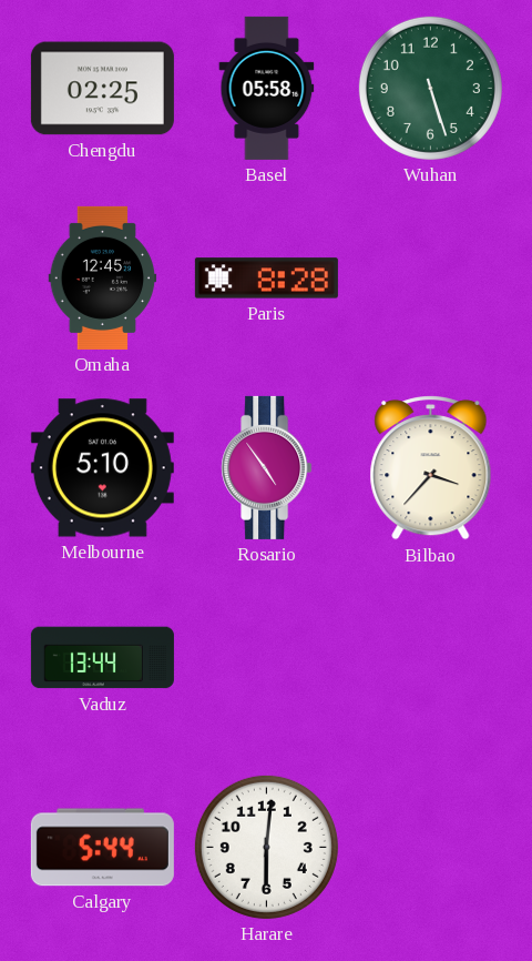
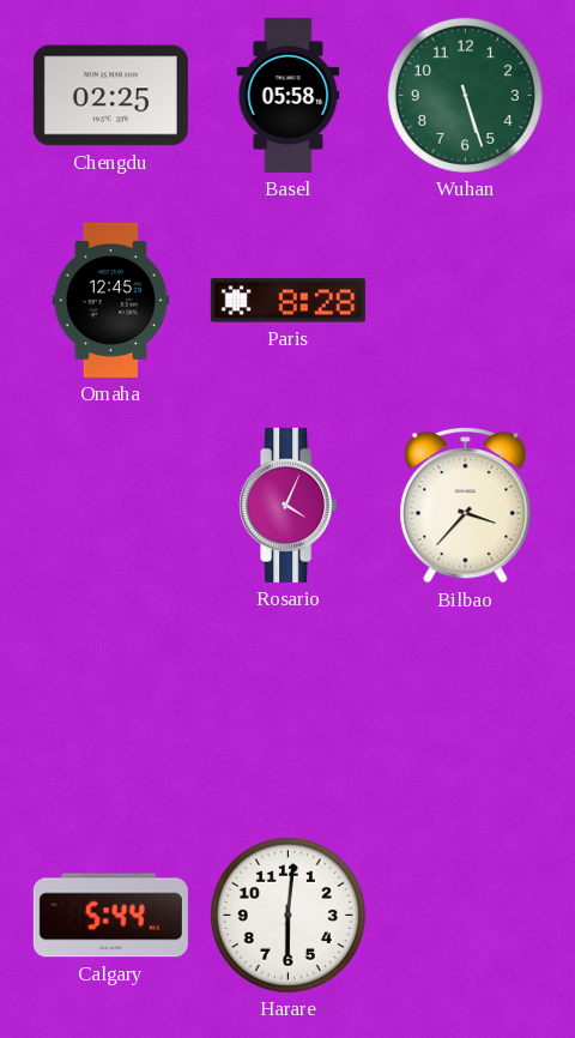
Melbourne: 5:10 -> none
Rosario: 4:54 -> 4:04
Vaduz: 13:44 -> none
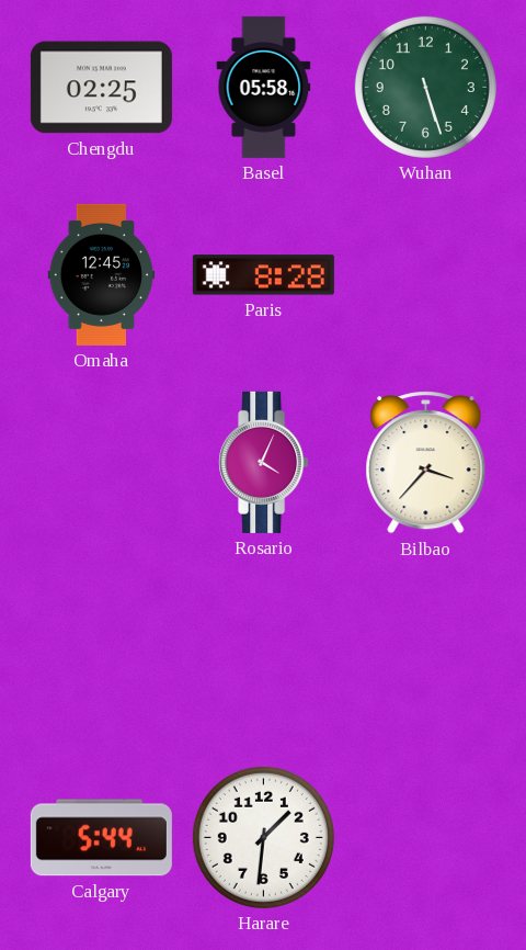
Harare: 6:01 -> 1:31
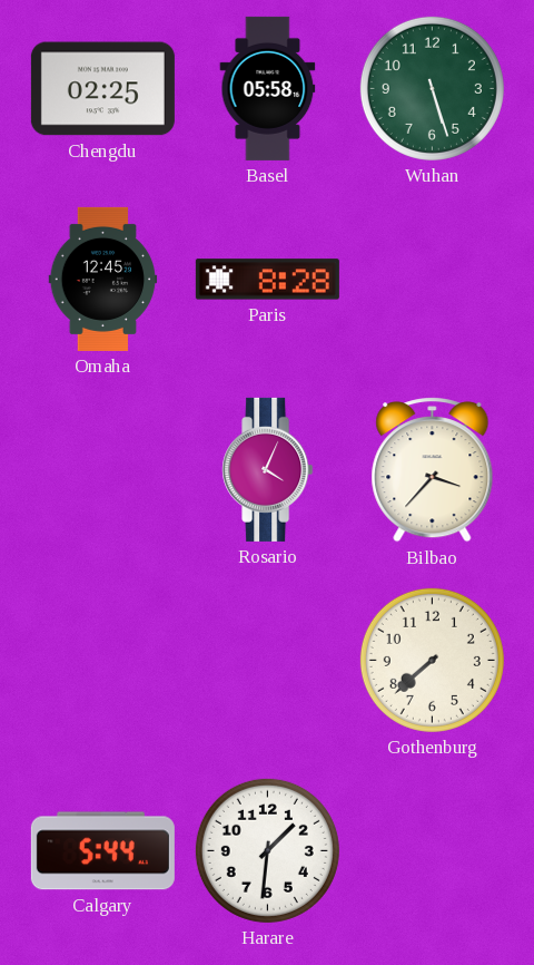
Gothenburg: none -> 7:38
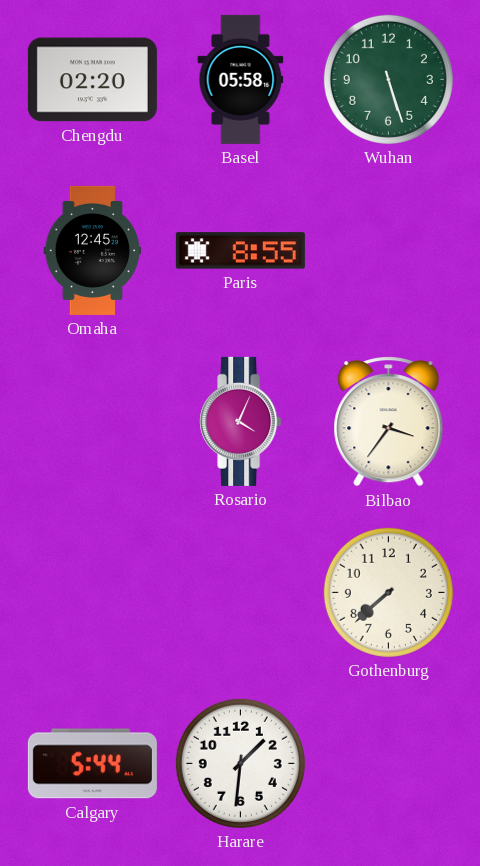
Chengdu: 02:25 -> 02:20
Paris: 8:28 -> 8:55
Bilbao: 3:37 -> 3:36
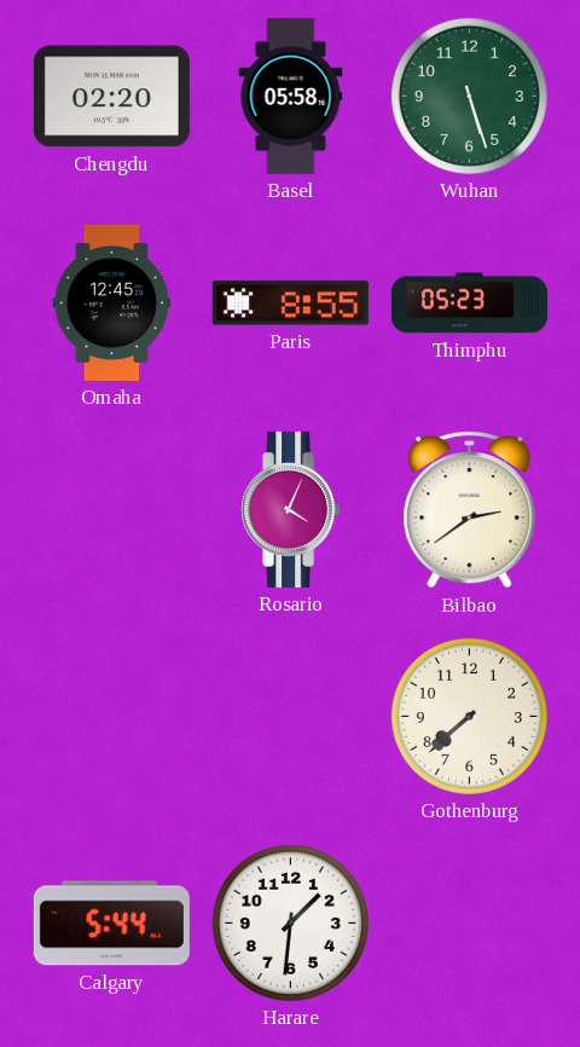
Thimphu: none -> 05:23
Bilbao: 3:36 -> 2:39
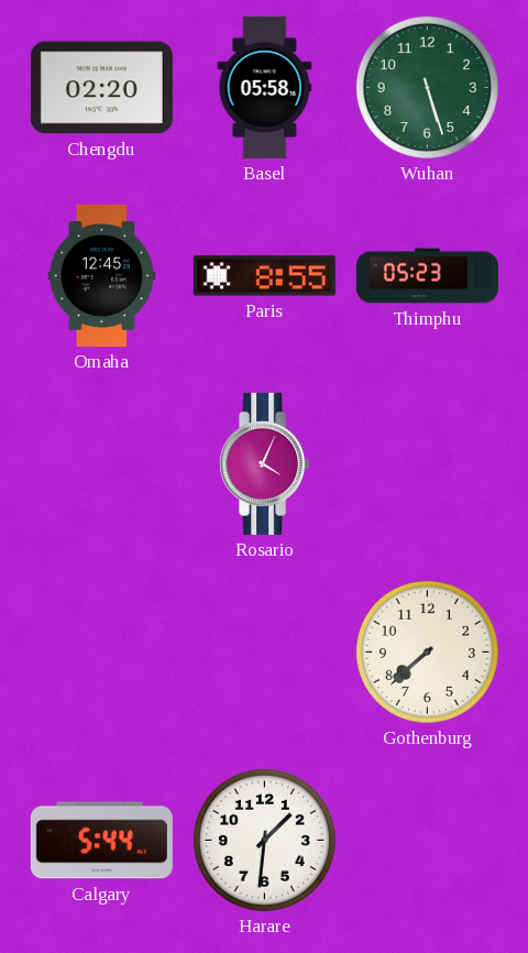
Bilbao: 2:39 -> none
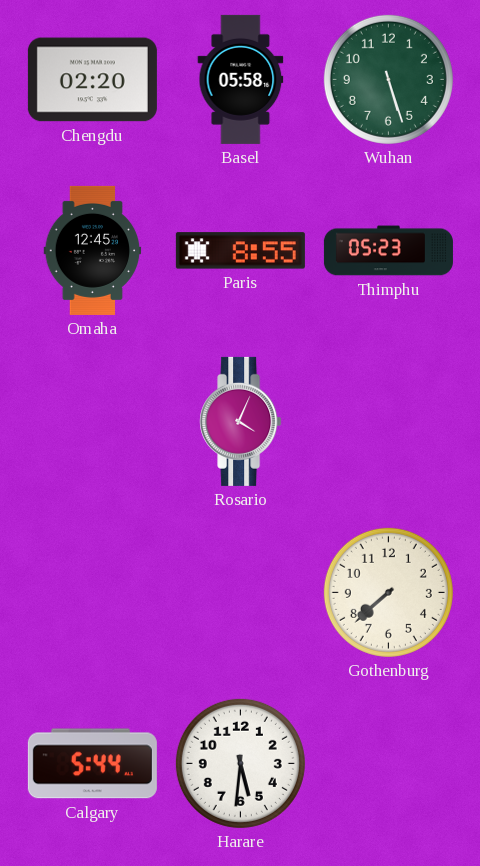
Harare: 1:31 -> 5:31
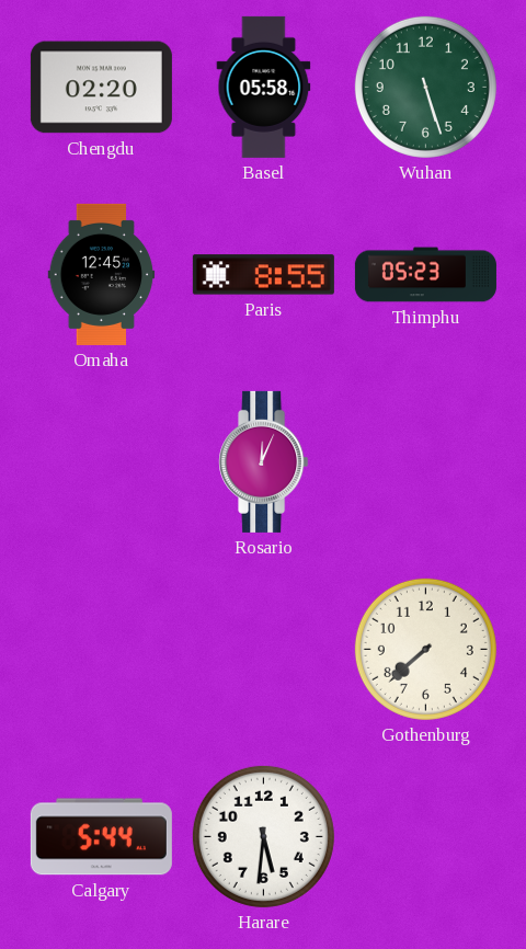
Rosario: 4:04 -> 12:04
